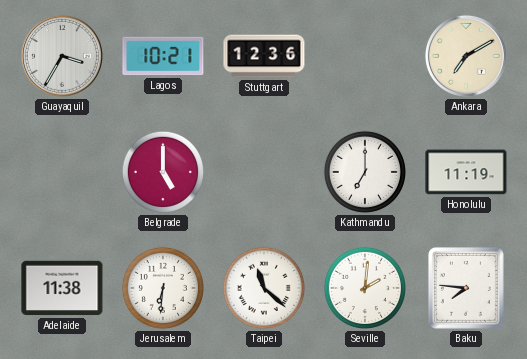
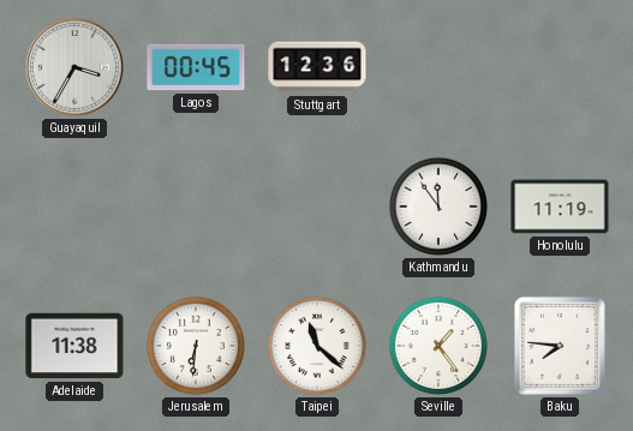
Lagos: 10:21 -> 00:45
Ankara: 7:10 -> none
Belgrade: 5:00 -> none
Kathmandu: 7:00 -> 11:54
Seville: 2:01 -> 1:24
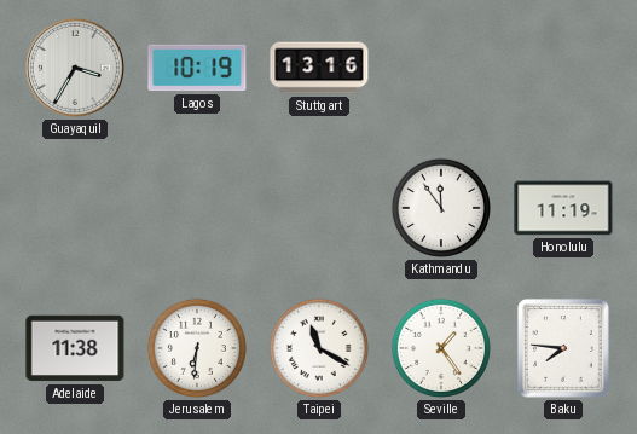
Lagos: 00:45 -> 10:19
Stuttgart: 12:36 -> 13:16
Taipei: 11:22 -> 11:20
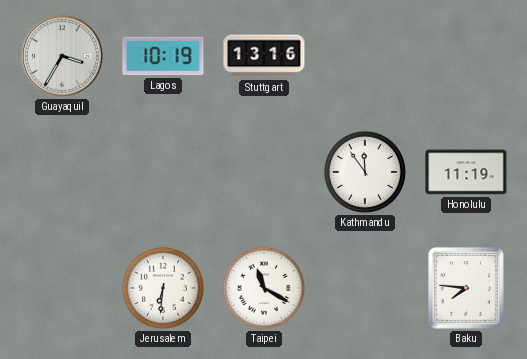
Adelaide: 11:38 -> none
Seville: 1:24 -> none
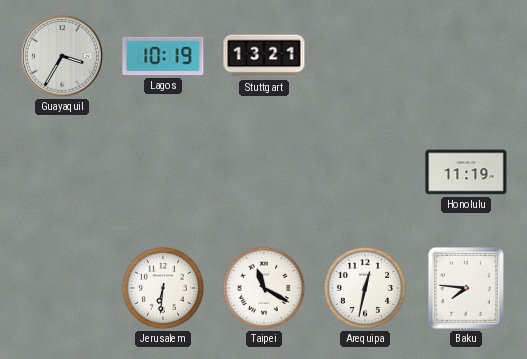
Stuttgart: 13:16 -> 13:21
Kathmandu: 11:54 -> none
Arequipa: none -> 12:32
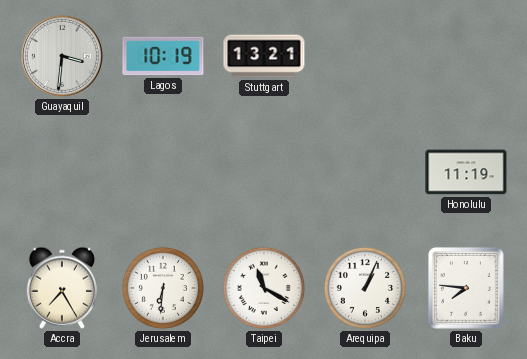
Guayaquil: 3:35 -> 3:31
Accra: none -> 7:25
Arequipa: 12:32 -> 1:04
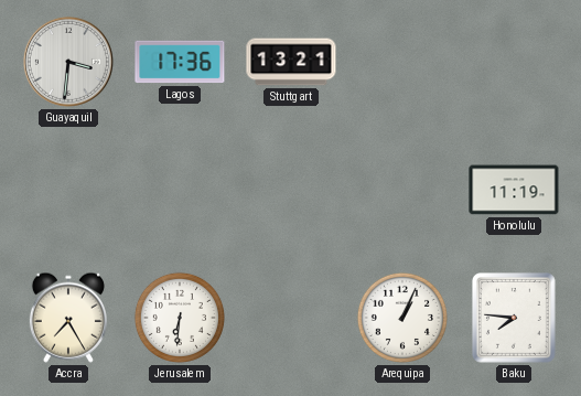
Lagos: 10:19 -> 17:36
Taipei: 11:20 -> none
